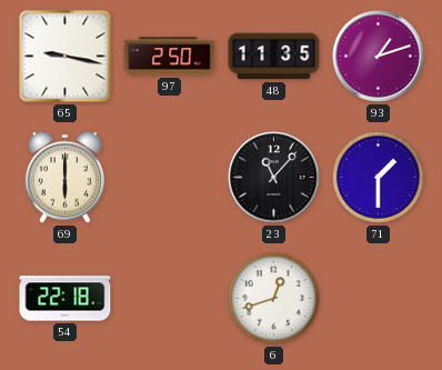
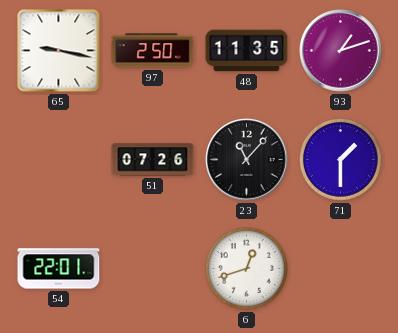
69: 6:00 -> none
51: none -> 07:26
54: 22:18 -> 22:01
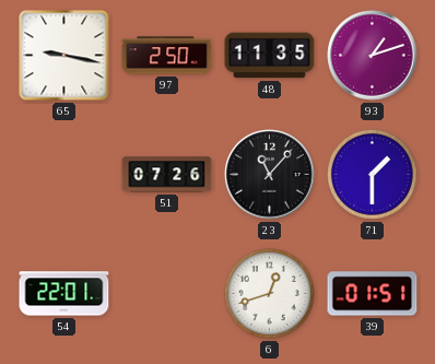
39: none -> 01:51
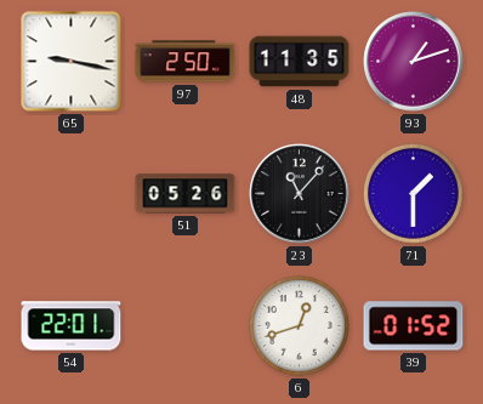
51: 07:26 -> 05:26
39: 01:51 -> 01:52
